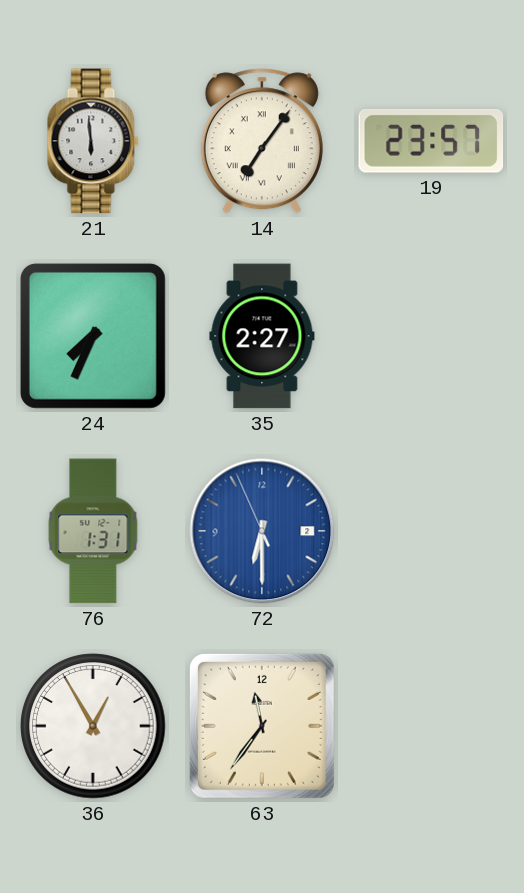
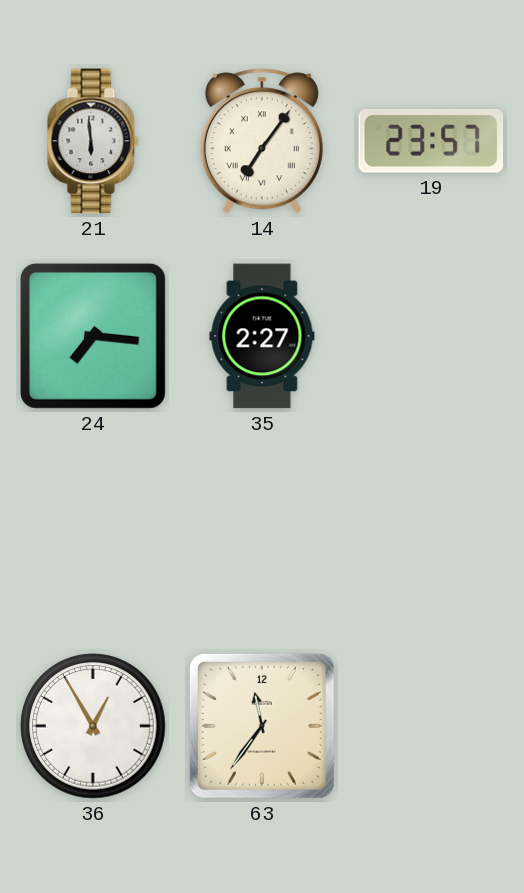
24: 7:34 -> 7:16
76: 1:31 -> none
72: 6:29 -> none
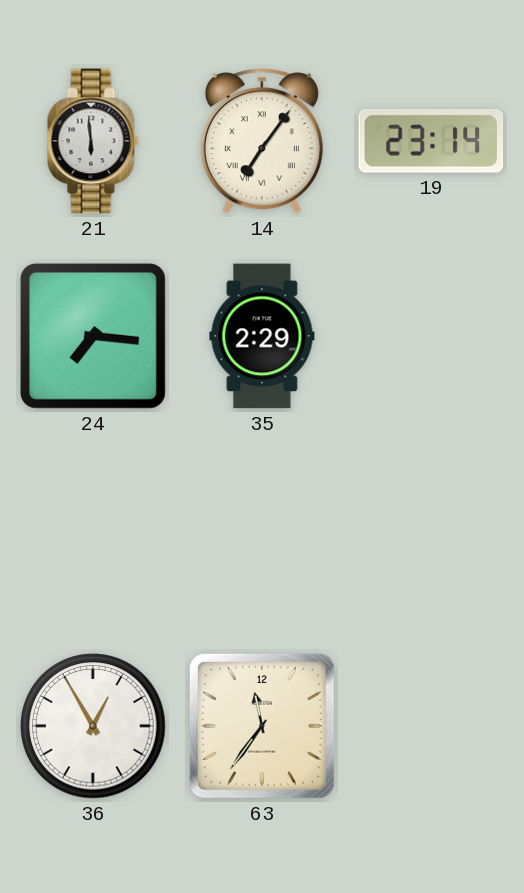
19: 23:57 -> 23:14
35: 2:27 -> 2:29
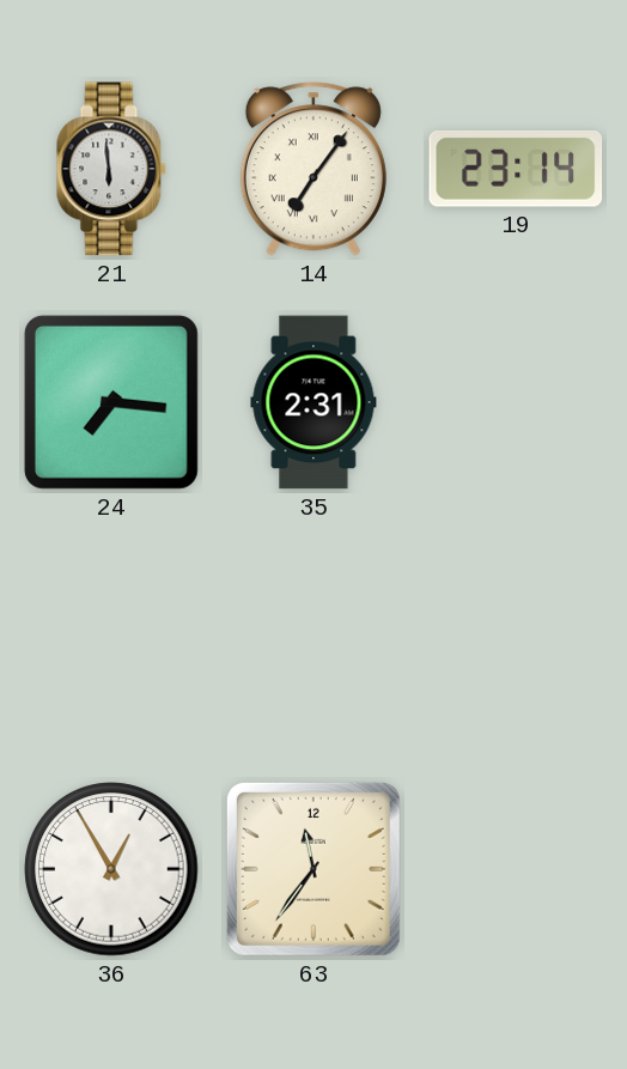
35: 2:29 -> 2:31
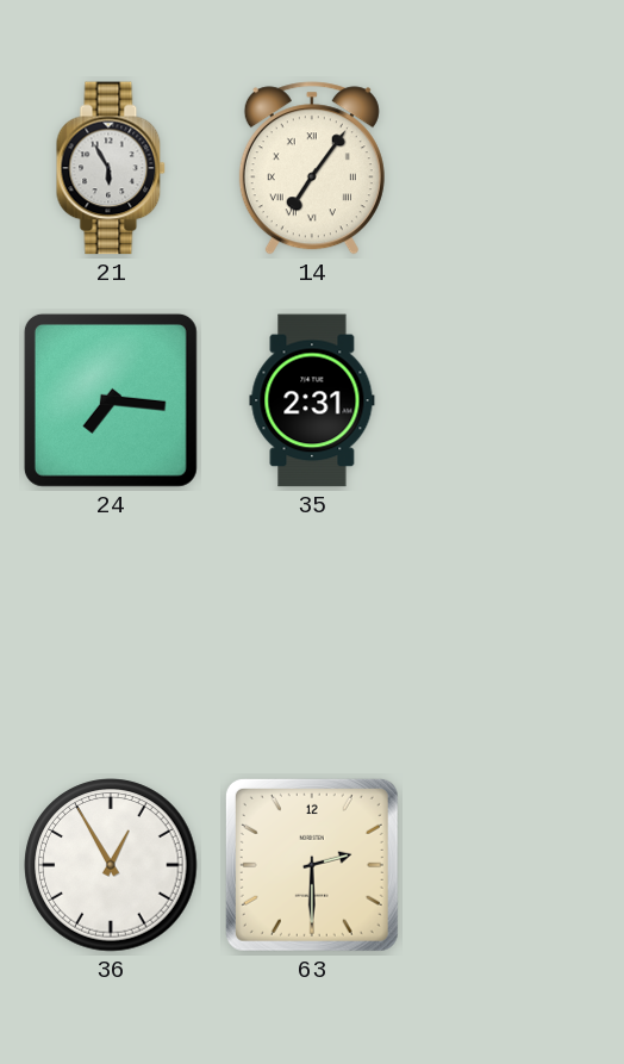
21: 5:59 -> 5:55
19: 23:14 -> none
63: 11:36 -> 2:30
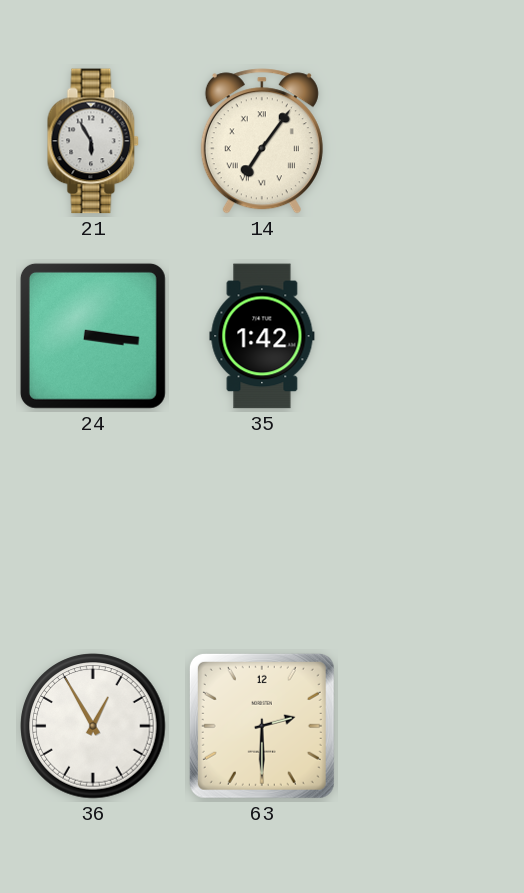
24: 7:16 -> 3:16
35: 2:31 -> 1:42
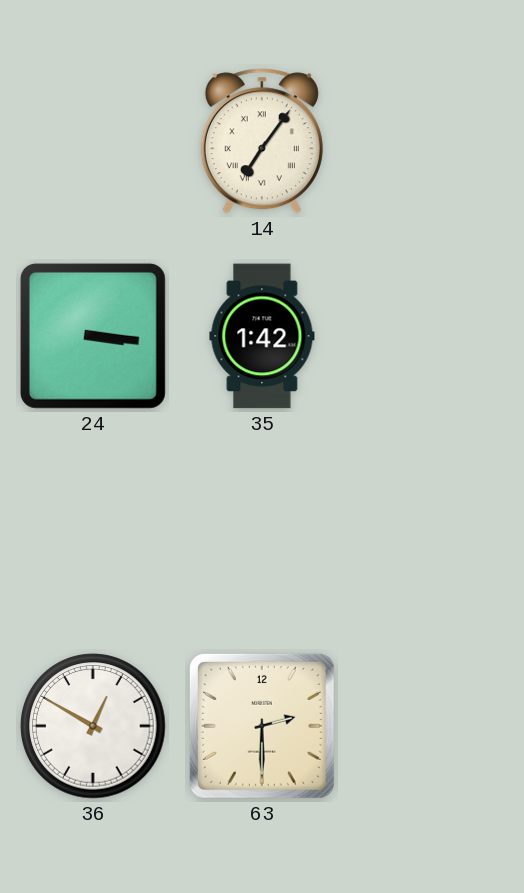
21: 5:55 -> none
36: 12:55 -> 12:50
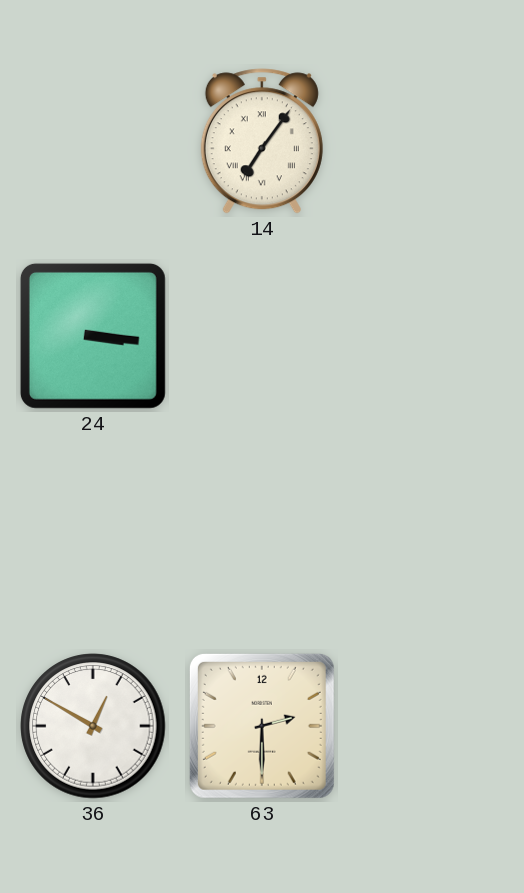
35: 1:42 -> none
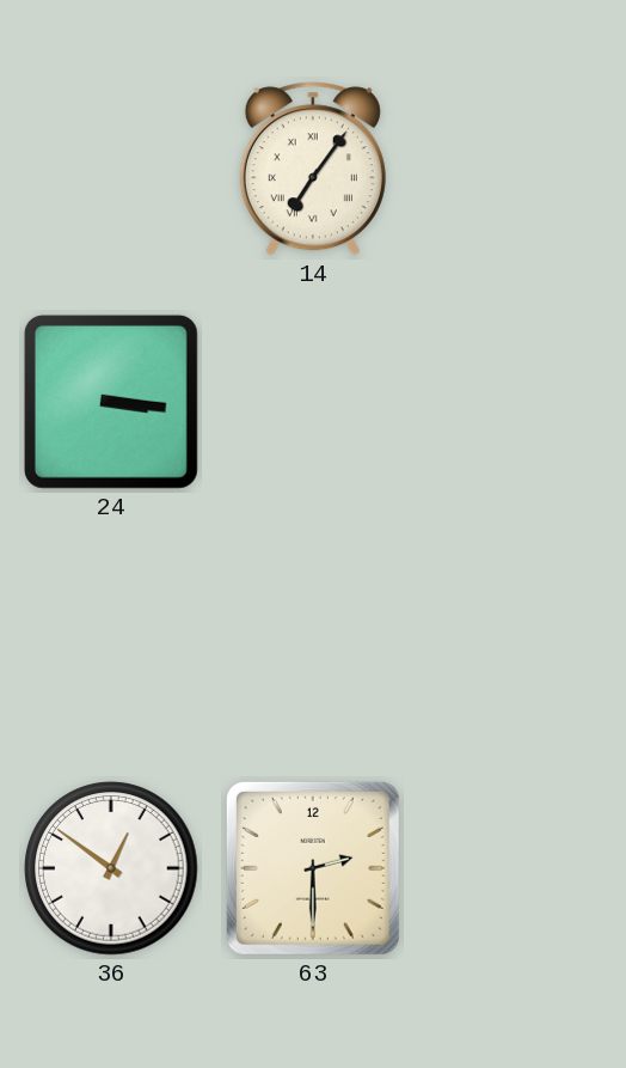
36: 12:50 -> 12:51
